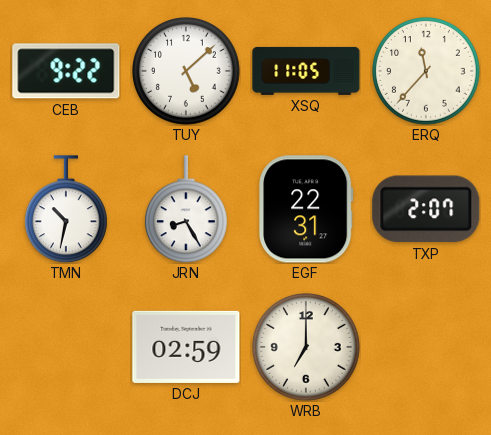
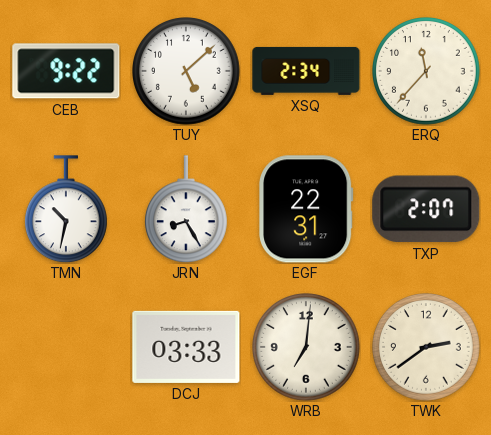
XSQ: 11:05 -> 2:34
DCJ: 02:59 -> 03:33
WRB: 7:00 -> 7:01
TWK: none -> 2:39
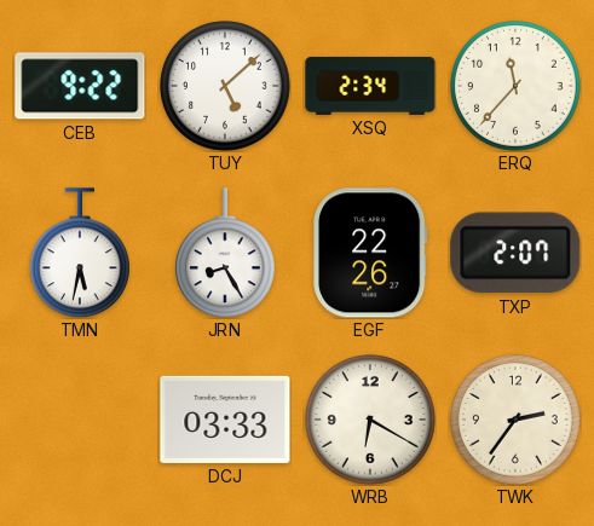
TMN: 10:32 -> 5:32
EGF: 22:31 -> 22:26
WRB: 7:01 -> 6:20
TWK: 2:39 -> 2:36
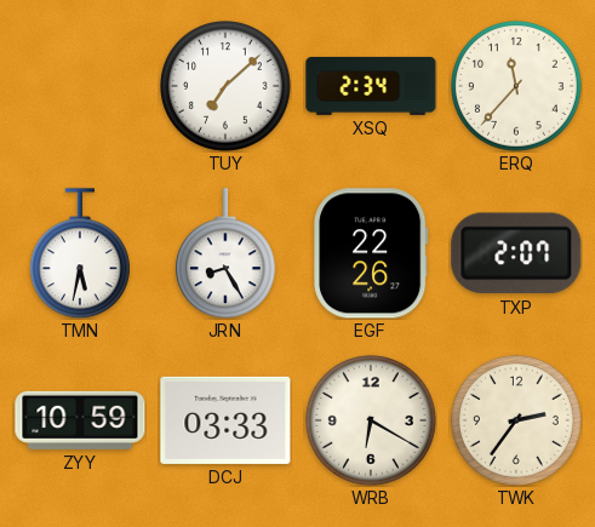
CEB: 9:22 -> none
TUY: 5:08 -> 7:08
ZYY: none -> 10:59
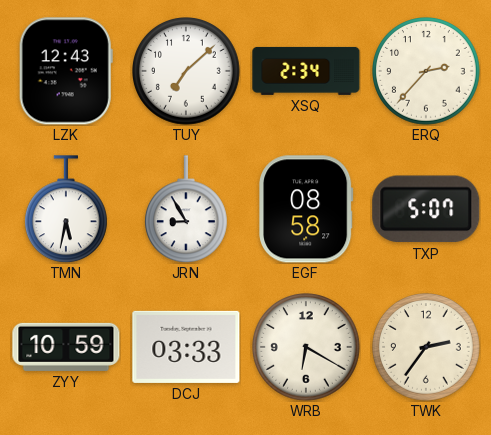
LZK: none -> 12:43
ERQ: 11:37 -> 2:37
JRN: 8:25 -> 8:55
EGF: 22:26 -> 08:58
TXP: 2:07 -> 5:07
